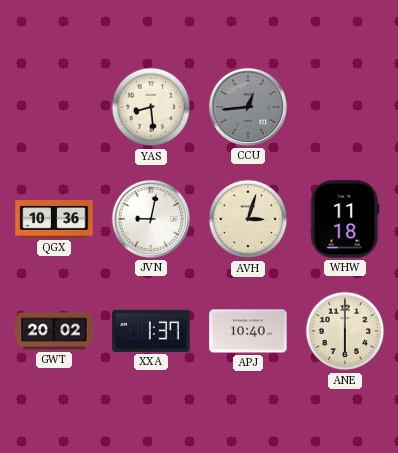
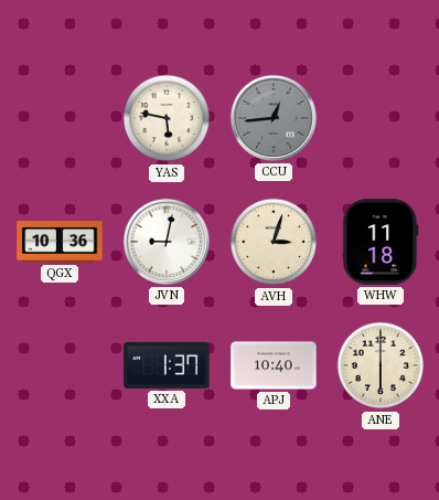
YAS: 8:29 -> 5:47
GWT: 20:02 -> none
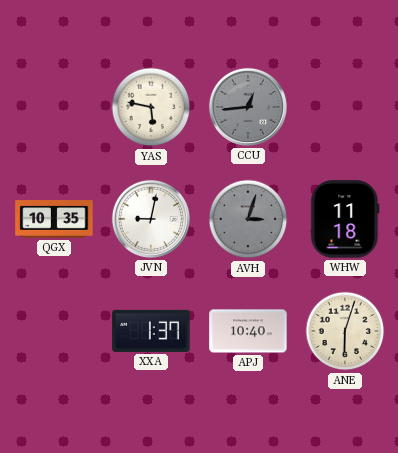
QGX: 10:36 -> 10:35
AVH dial: cream -> grey
ANE: 6:00 -> 6:03
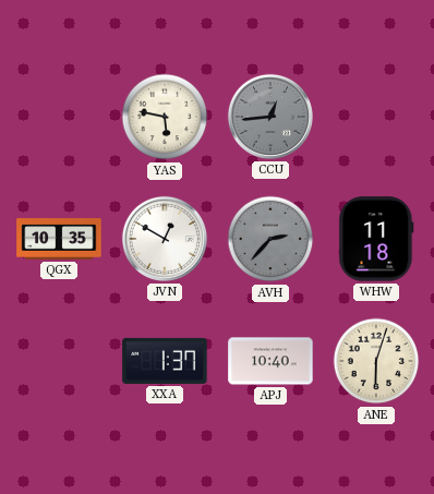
JVN: 9:02 -> 12:50
AVH: 3:03 -> 2:37
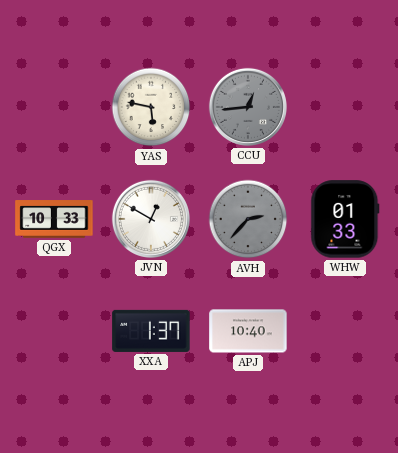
QGX: 10:35 -> 10:33
WHW: 11:18 -> 01:33
ANE: 6:03 -> none
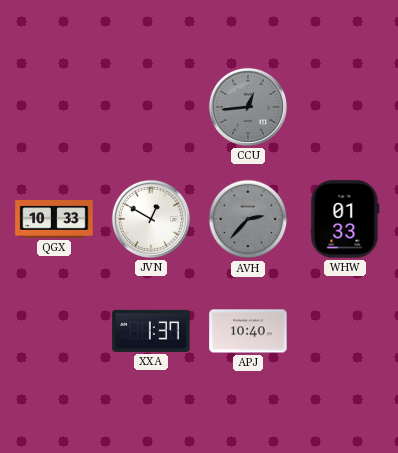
YAS: 5:47 -> none
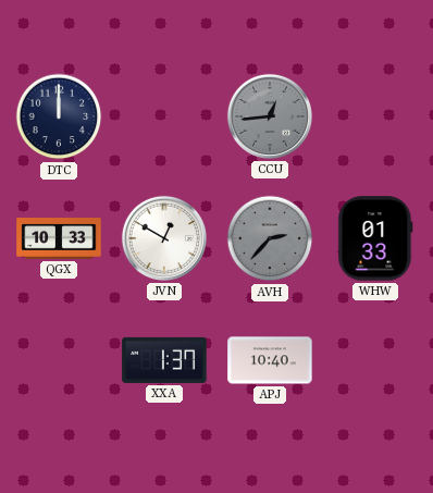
DTC: none -> 12:00
